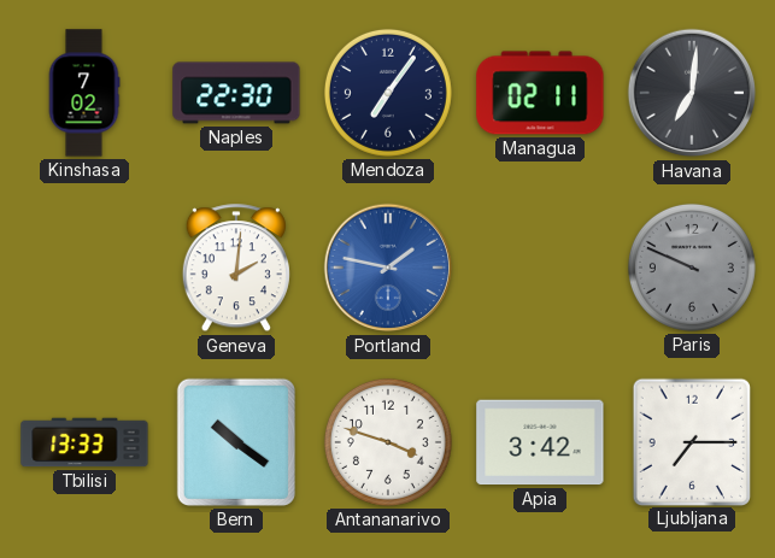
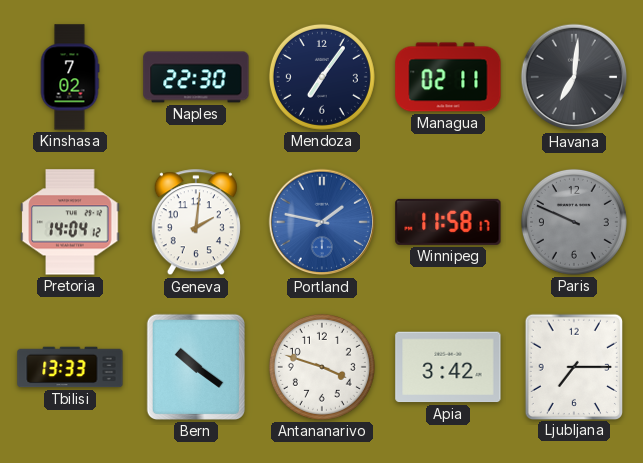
Pretoria: none -> 14:04
Winnipeg: none -> 11:58
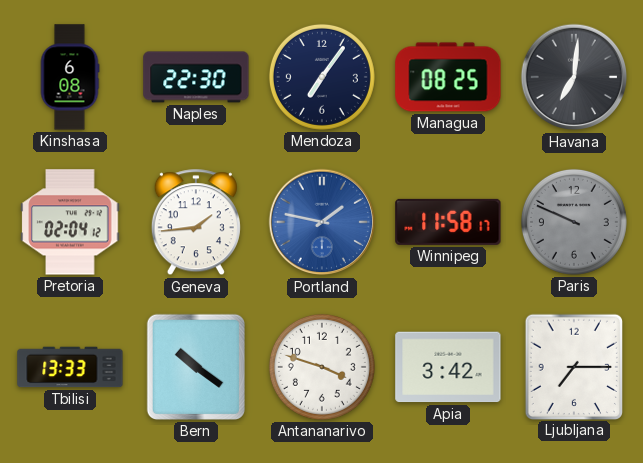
Kinshasa: 7:02 -> 6:08
Managua: 02:11 -> 08:25
Pretoria: 14:04 -> 02:04
Geneva: 2:01 -> 1:44
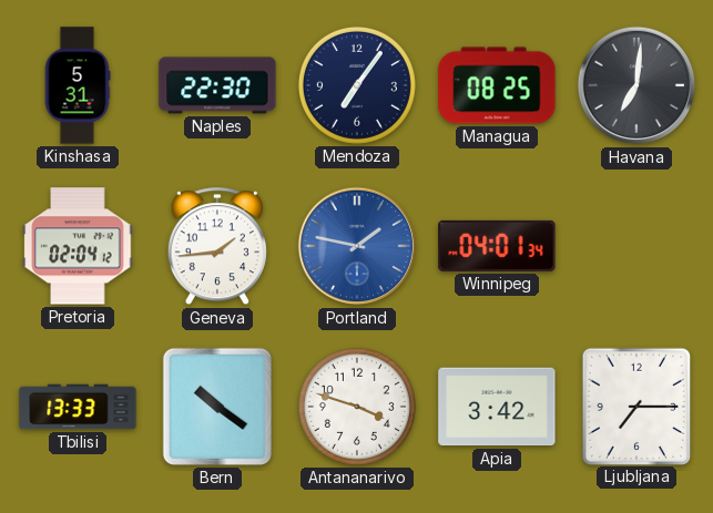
Kinshasa: 6:08 -> 5:31
Winnipeg: 11:58 -> 04:01
Paris: 9:49 -> none
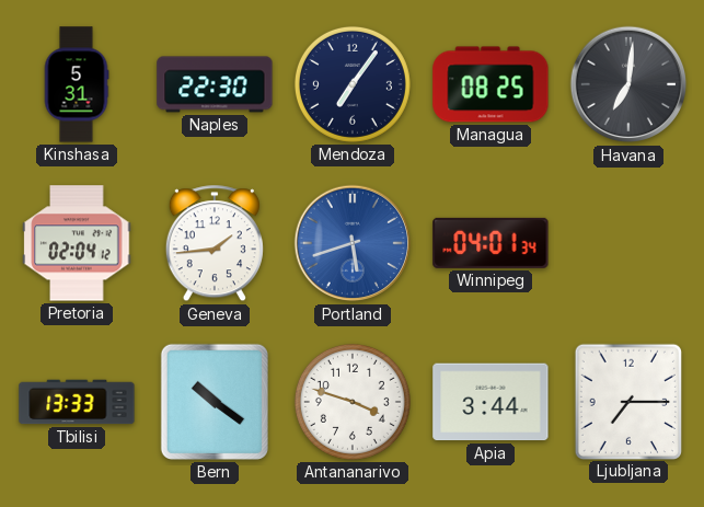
Portland: 1:47 -> 5:42
Apia: 3:42 -> 3:44
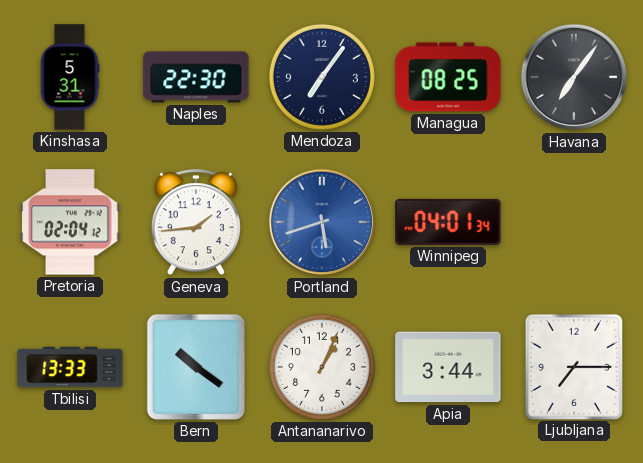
Havana: 7:01 -> 7:06
Antananarivo: 3:48 -> 1:04
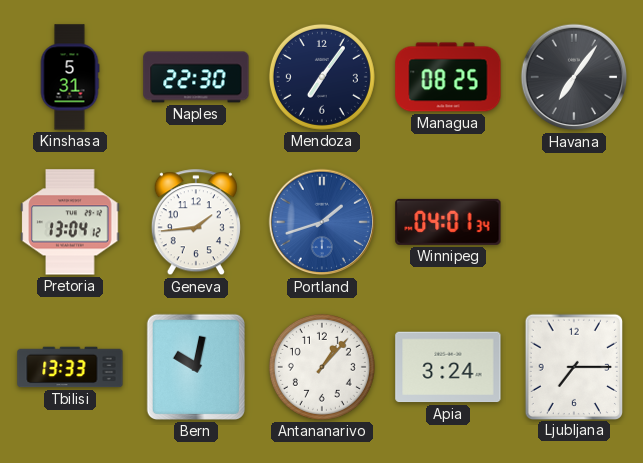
Pretoria: 02:04 -> 13:04
Portland: 5:42 -> 1:42
Bern: 10:21 -> 10:02
Antananarivo: 1:04 -> 1:07
Apia: 3:44 -> 3:24
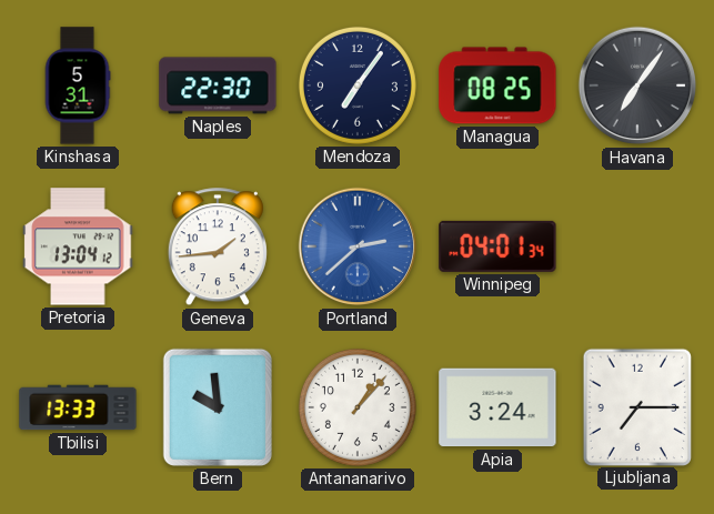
Portland: 1:42 -> 2:38
Bern: 10:02 -> 9:59
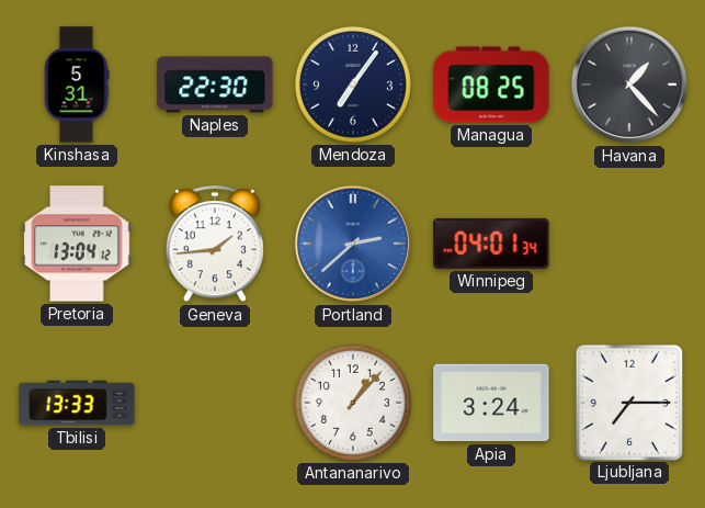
Havana: 7:06 -> 1:23
Bern: 9:59 -> none
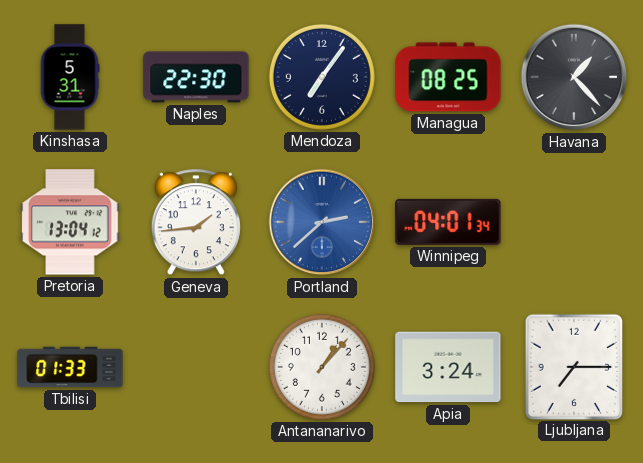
Tbilisi: 13:33 -> 01:33
